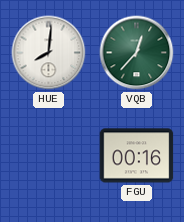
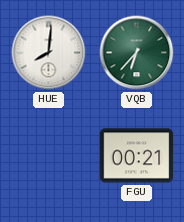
VQB: 12:37 -> 6:37
FGU: 00:16 -> 00:21
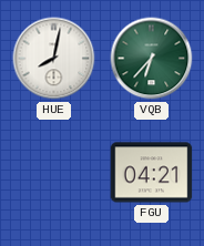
HUE: 8:01 -> 8:02
FGU: 00:21 -> 04:21
